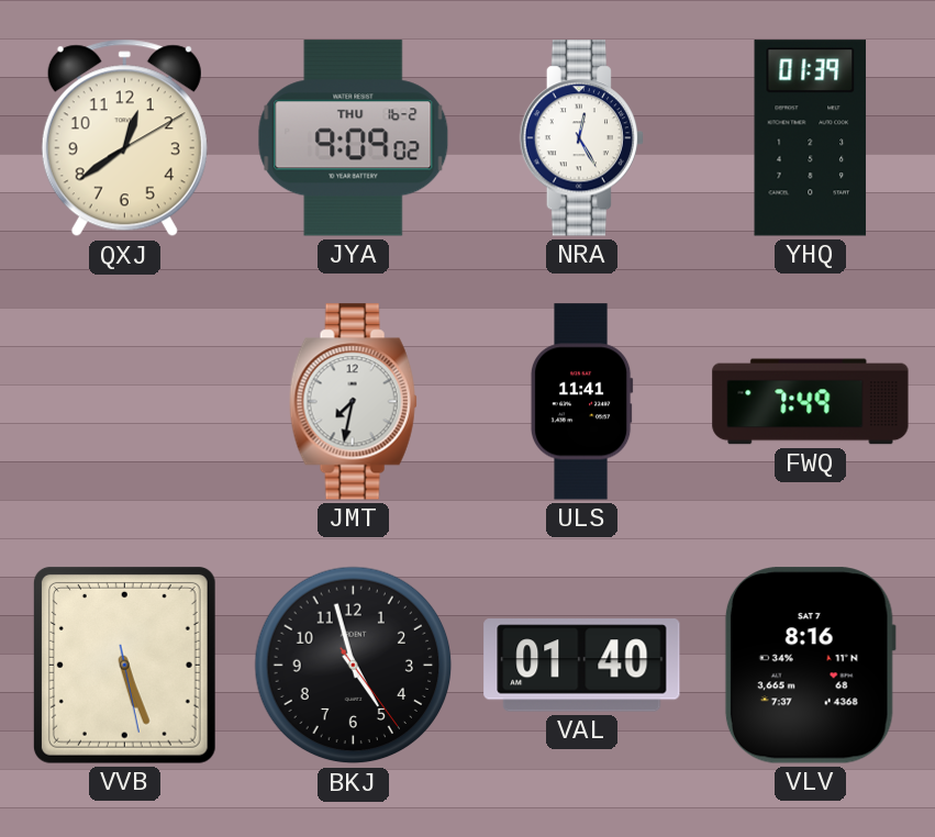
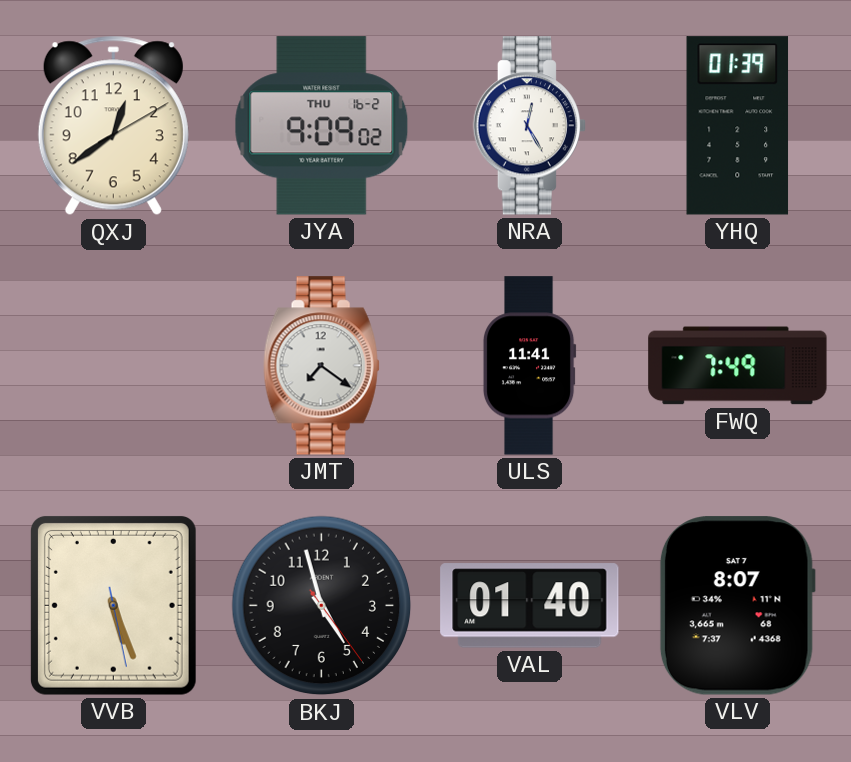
JMT: 7:32 -> 7:21
VLV: 8:16 -> 8:07
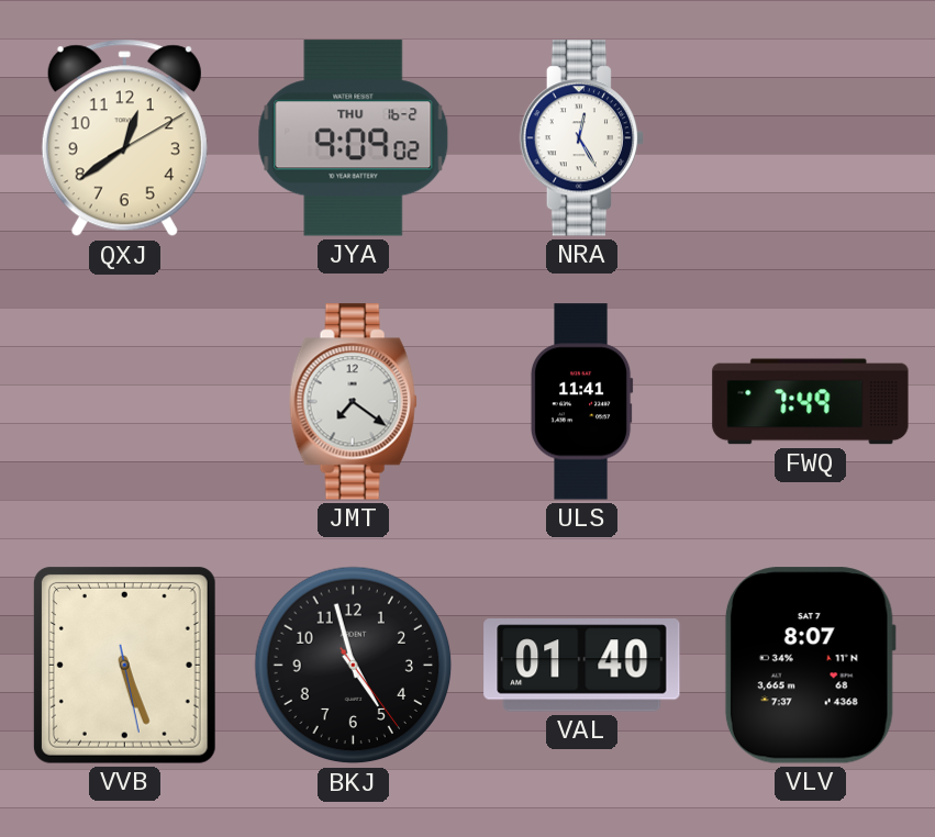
YHQ: 01:39 -> none
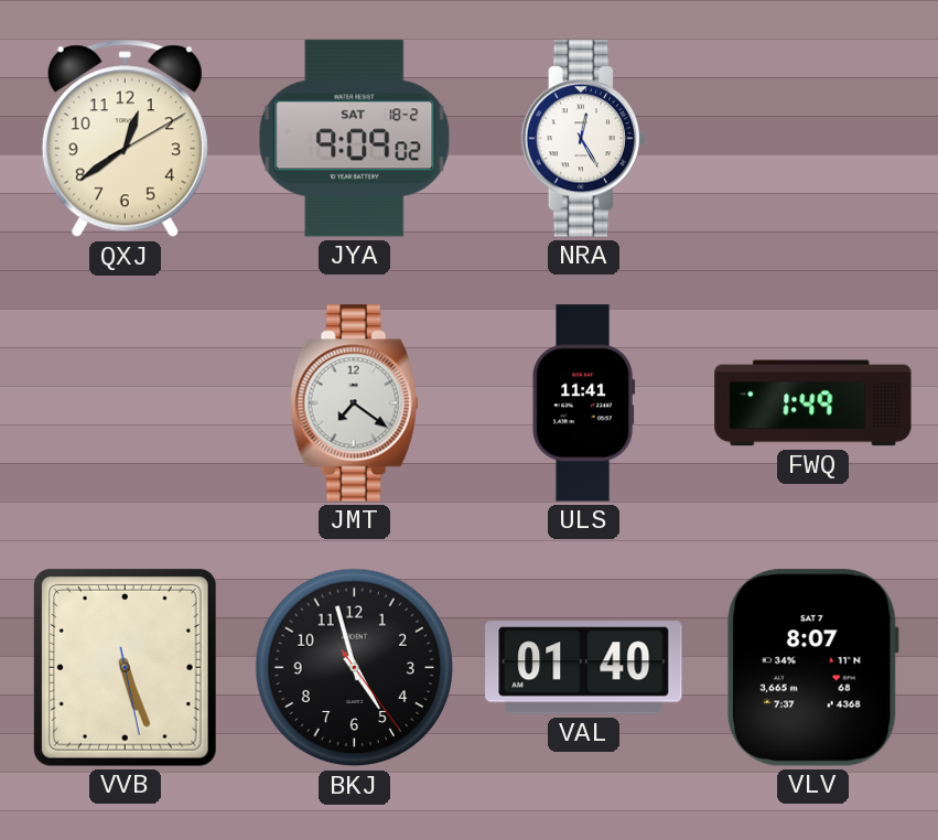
JYA date: THU 16-2 -> SAT 18-2
FWQ: 7:49 -> 1:49
